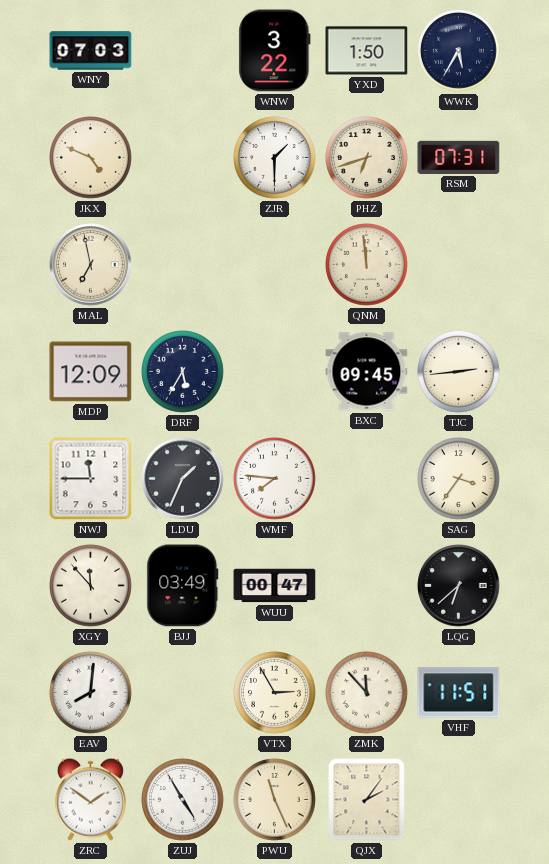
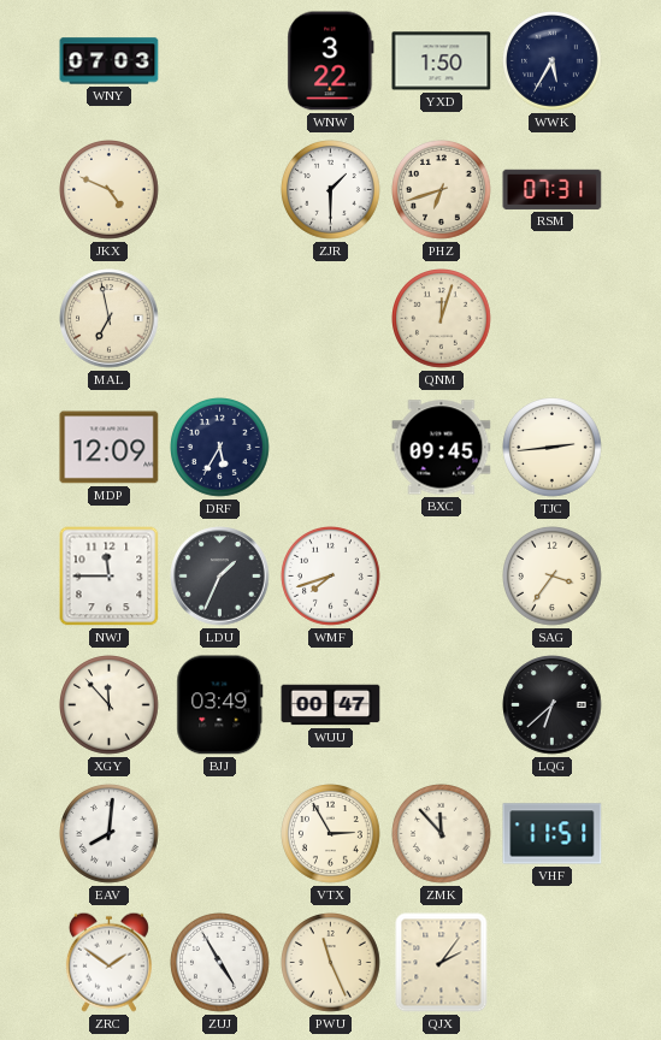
QNM: 11:59 -> 12:03
WMF: 7:46 -> 7:42
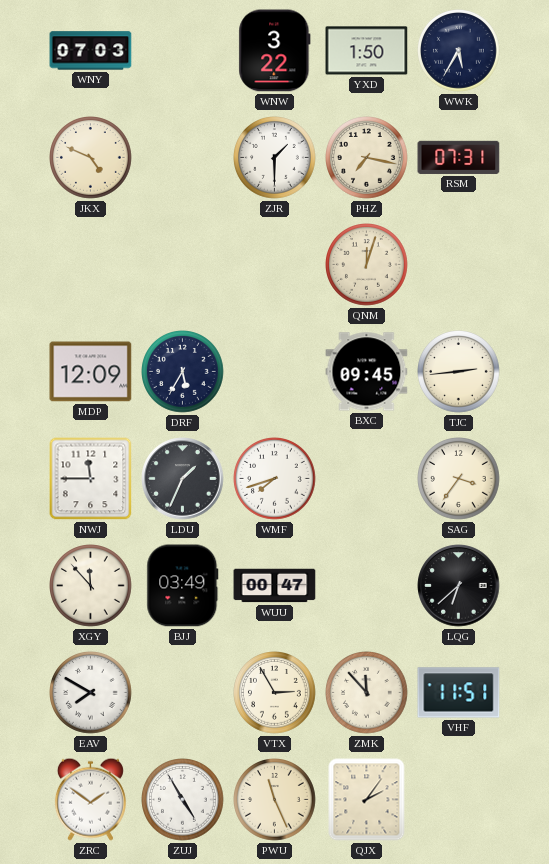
PHZ: 6:42 -> 7:17
MAL: 6:58 -> none
EAV: 8:01 -> 7:50
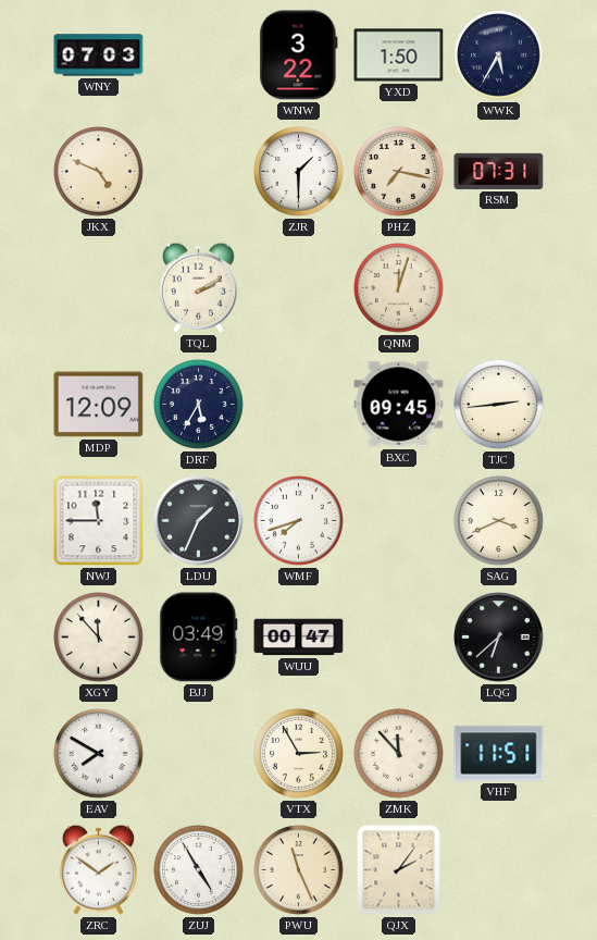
TQL: none -> 2:10
SAG: 3:36 -> 3:41
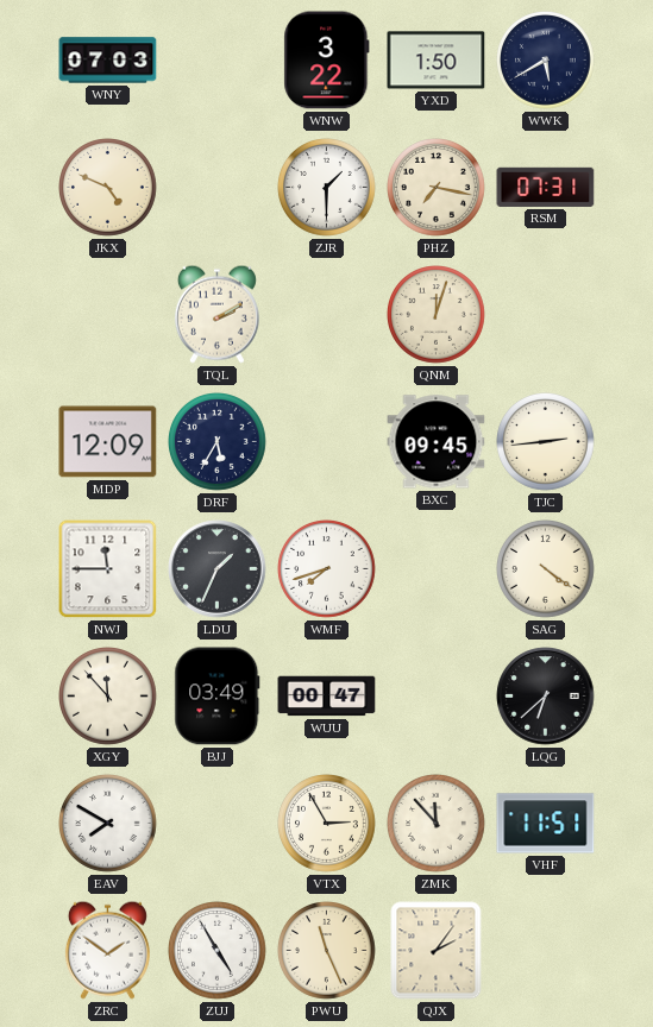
WWK: 5:35 -> 5:40
SAG: 3:41 -> 4:21
